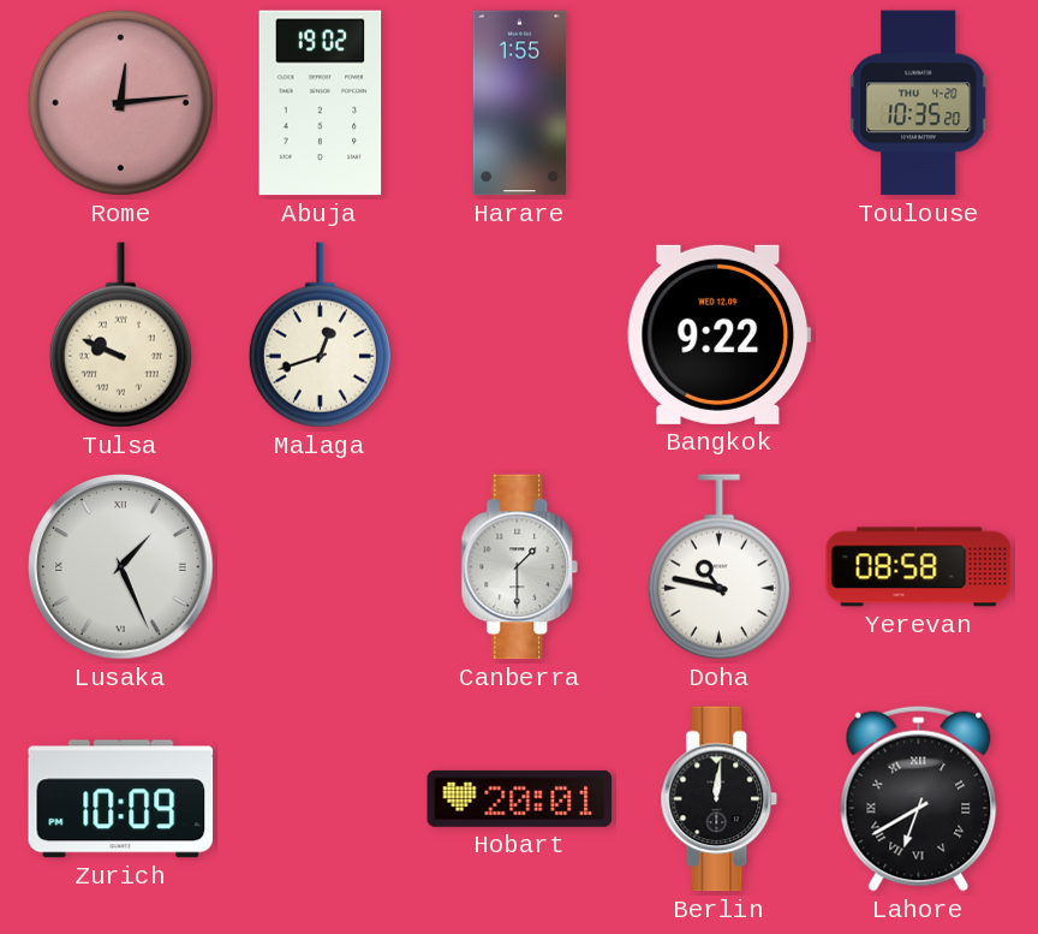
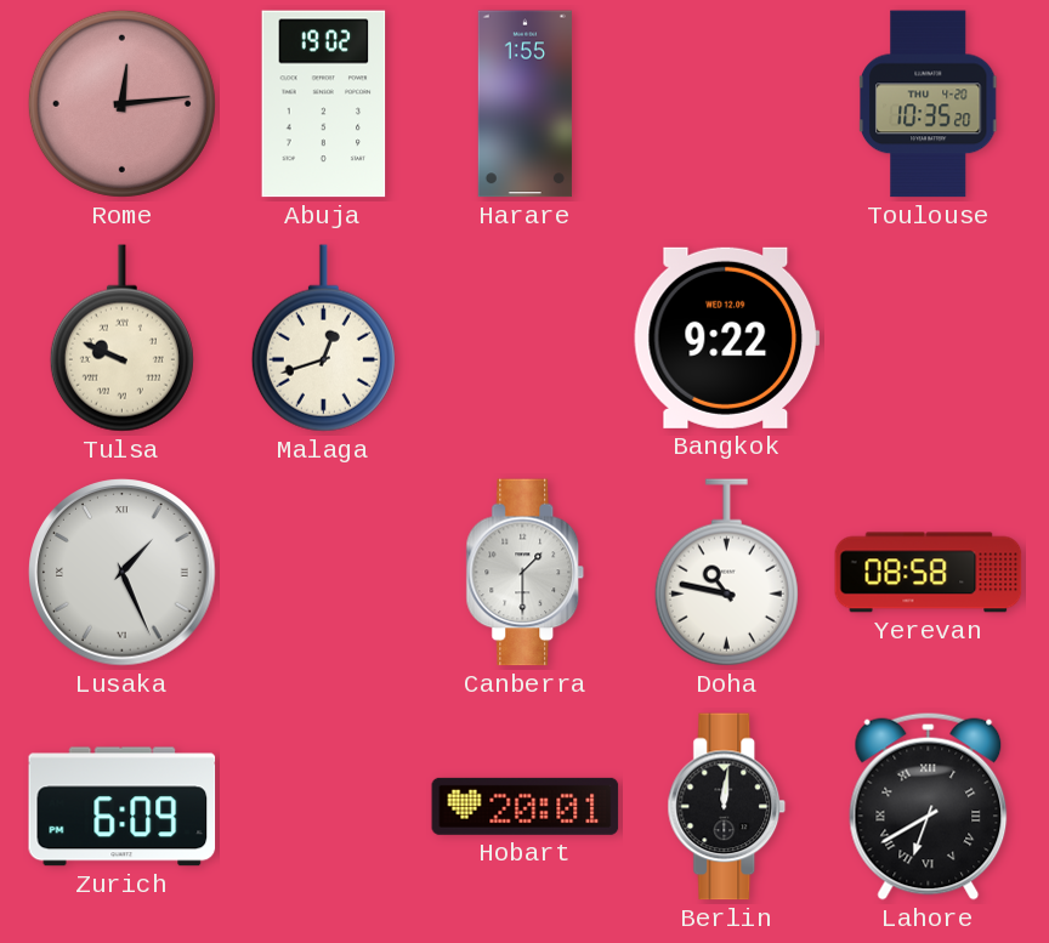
Zurich: 10:09 -> 6:09
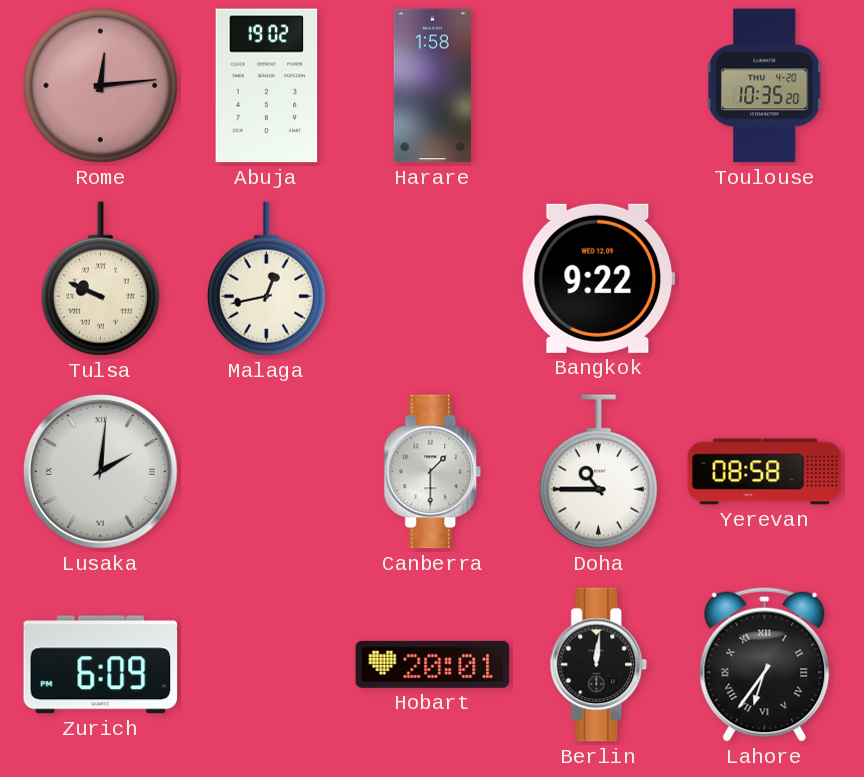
Harare: 1:55 -> 1:58
Malaga: 12:42 -> 12:43
Lusaka: 1:26 -> 2:01
Doha: 10:47 -> 10:45
Lahore: 6:40 -> 6:36
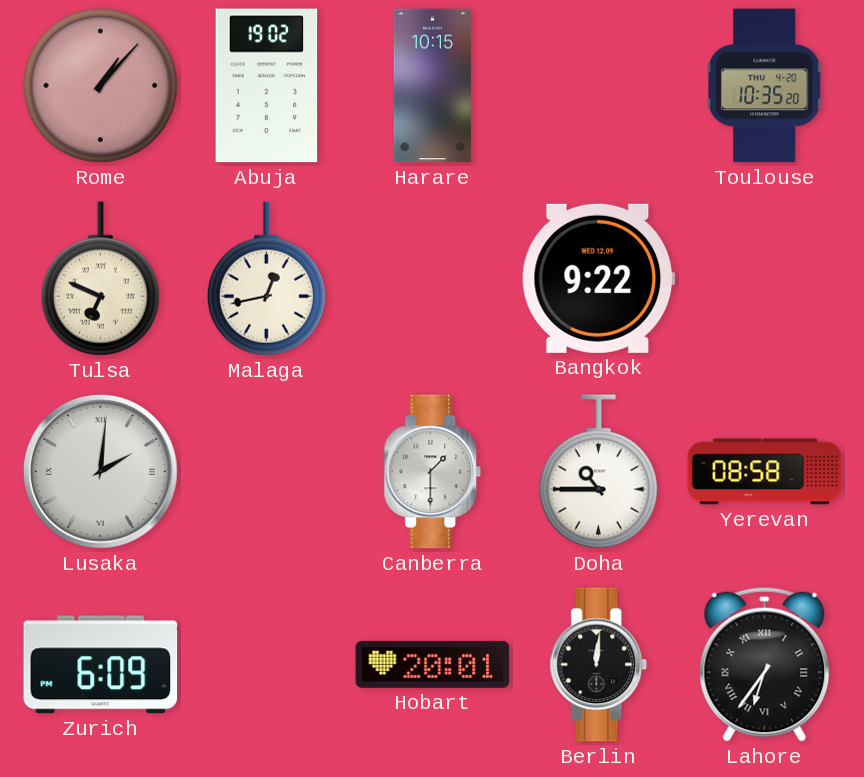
Rome: 12:14 -> 1:07
Harare: 1:58 -> 10:15
Tulsa: 9:49 -> 6:49
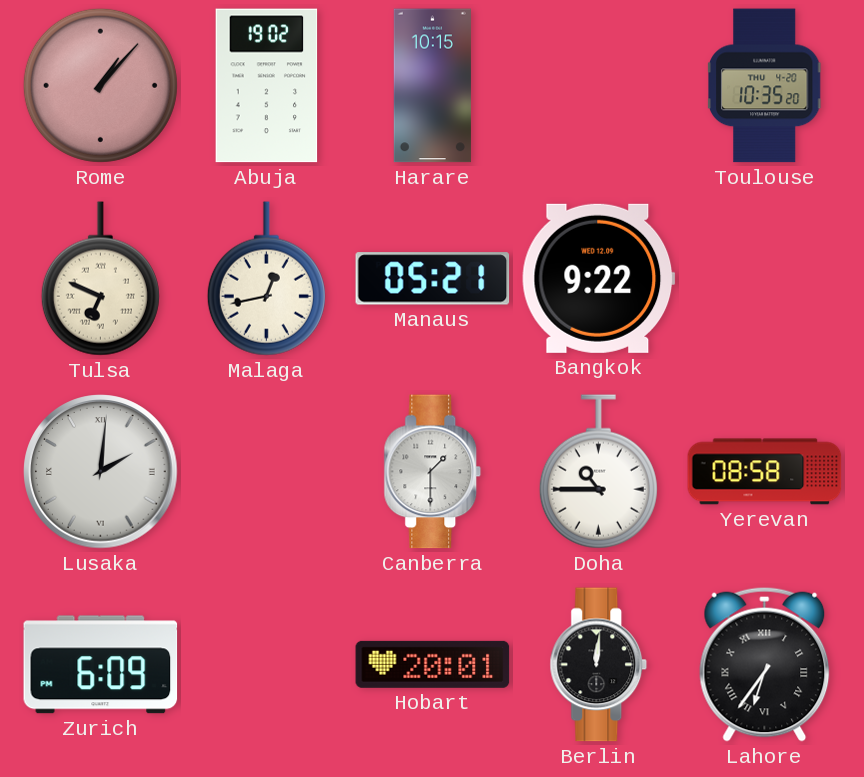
Manaus: none -> 05:21
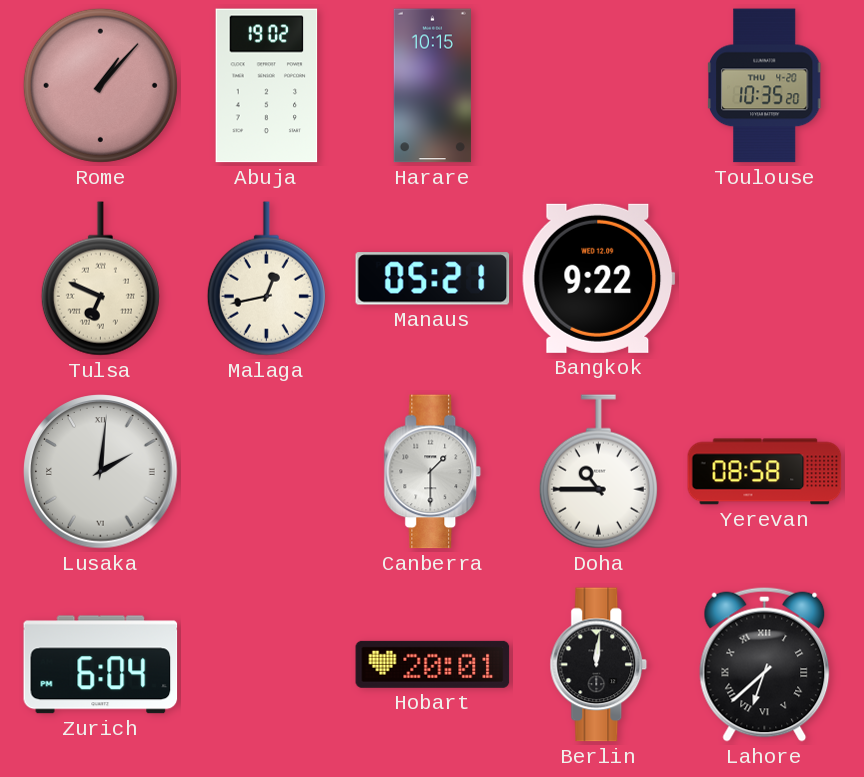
Zurich: 6:09 -> 6:04
Lahore: 6:36 -> 6:38
